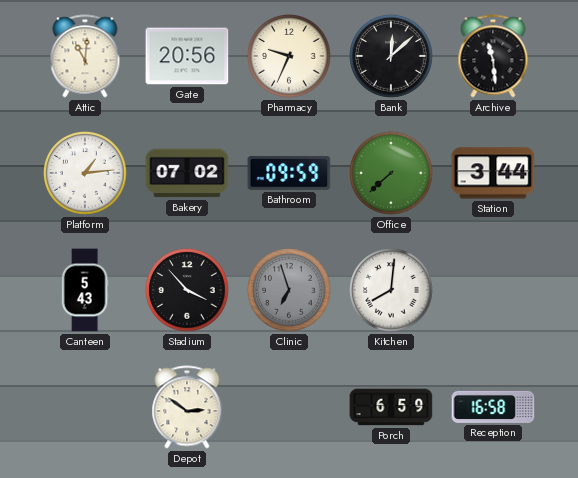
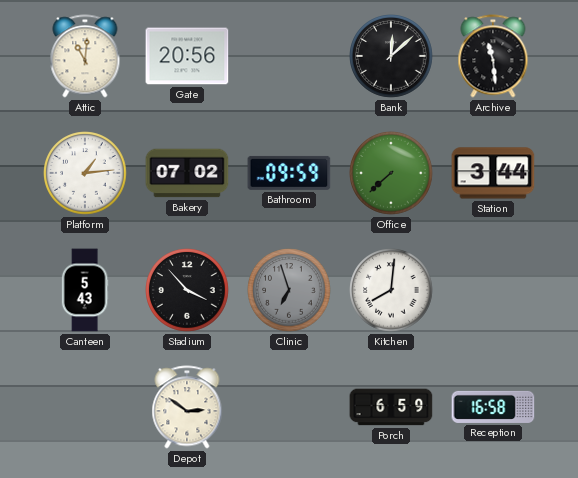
Pharmacy: 9:34 -> none
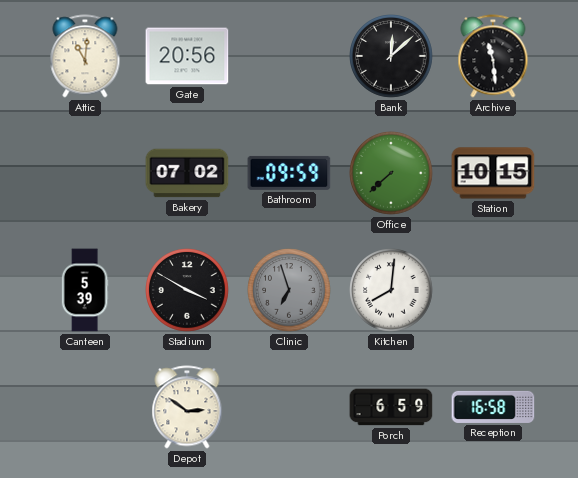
Platform: 1:14 -> none
Station: 3:44 -> 10:15
Canteen: 5:43 -> 5:39
Stadium: 3:53 -> 3:50
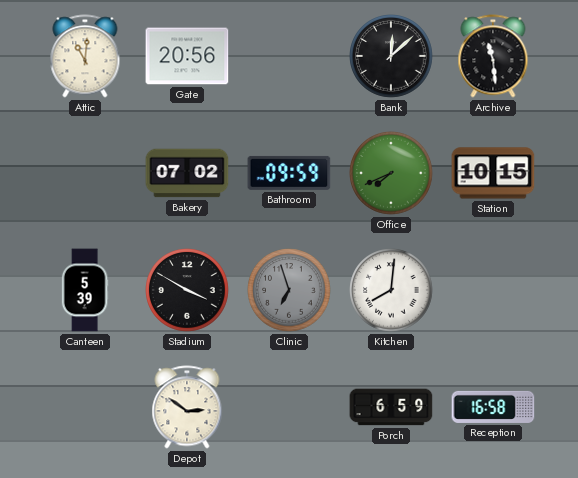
Office: 7:38 -> 7:41
